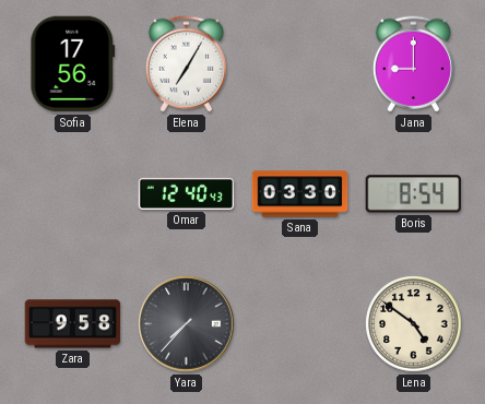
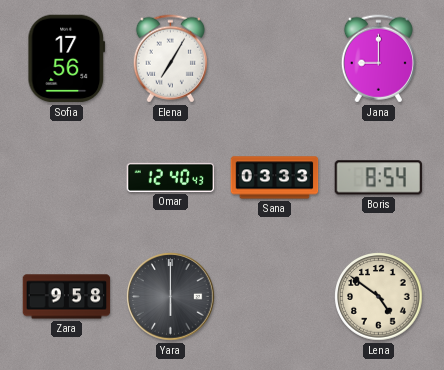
Sana: 03:30 -> 03:33
Yara: 7:37 -> 6:00
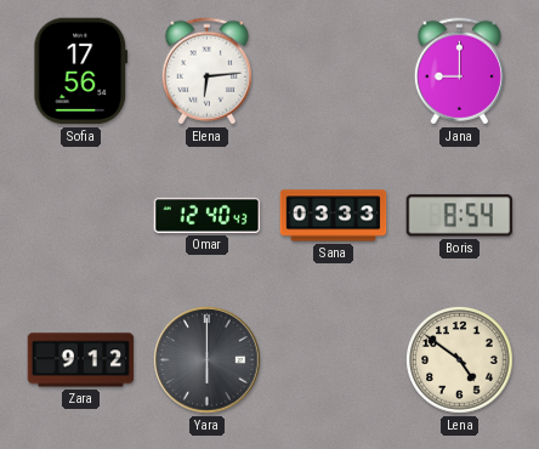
Elena: 7:05 -> 6:14
Zara: 9:58 -> 9:12
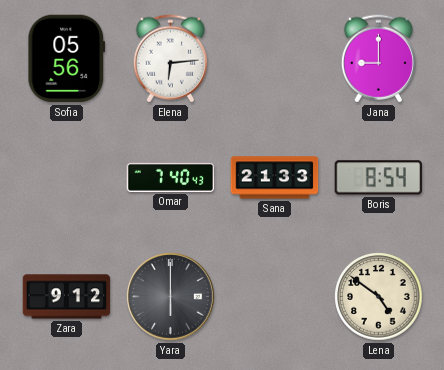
Sofia: 17:56 -> 05:56
Omar: 12:40 -> 7:40
Sana: 03:33 -> 21:33
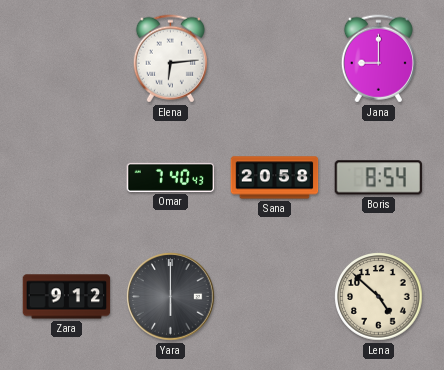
Sofia: 05:56 -> none
Sana: 21:33 -> 20:58
Lena: 4:51 -> 4:52
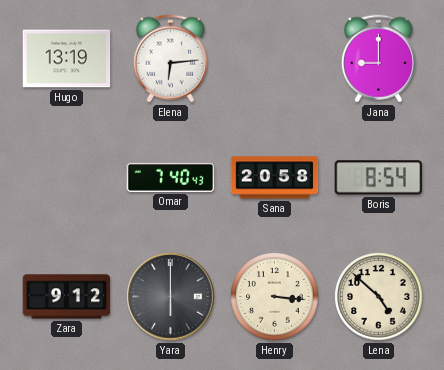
Hugo: none -> 13:19
Henry: none -> 3:16
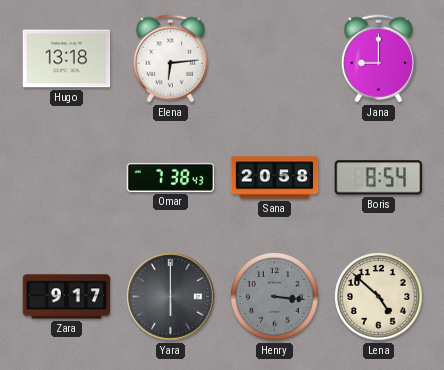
Hugo: 13:19 -> 13:18
Omar: 7:40 -> 7:38
Zara: 9:12 -> 9:17
Henry dial: cream -> grey
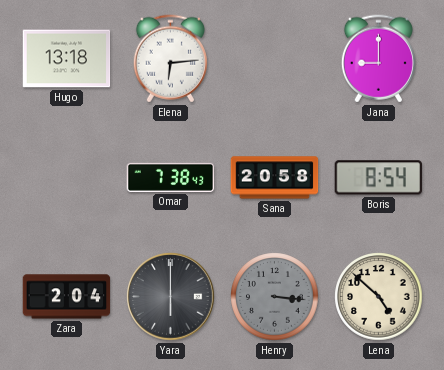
Zara: 9:17 -> 2:04
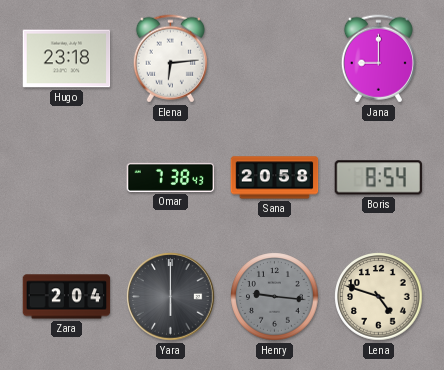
Hugo: 13:18 -> 23:18
Henry: 3:16 -> 9:16
Lena: 4:52 -> 4:48
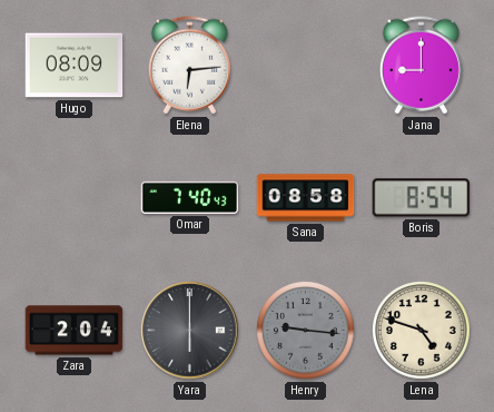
Hugo: 23:18 -> 08:09
Omar: 7:38 -> 7:40
Sana: 20:58 -> 08:58
